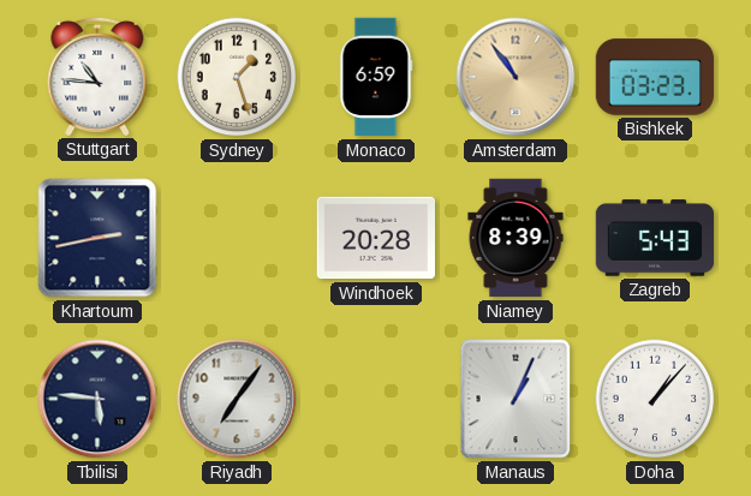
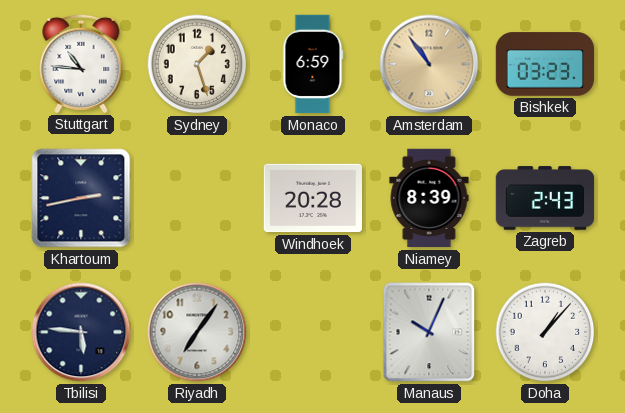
Zagreb: 5:43 -> 2:43
Manaus: 1:04 -> 10:04
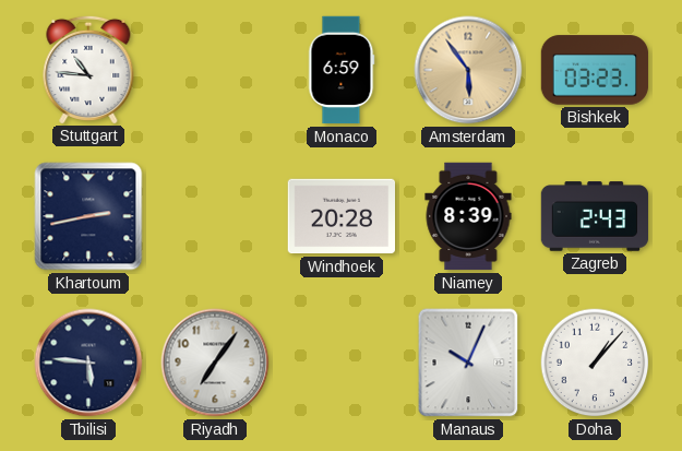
Sydney: 1:27 -> none
Amsterdam: 10:54 -> 5:54
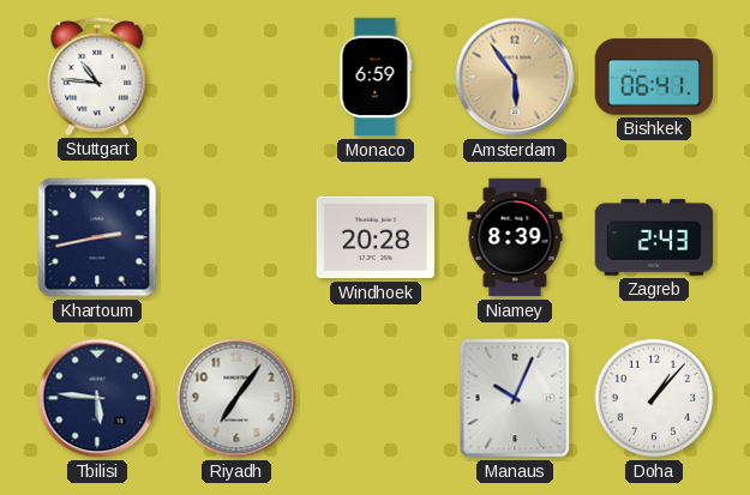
Bishkek: 03:23 -> 06:41
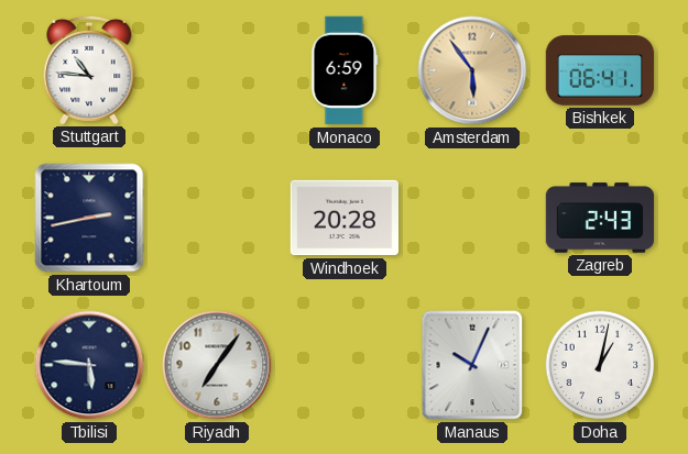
Niamey: 8:39 -> none
Doha: 1:07 -> 1:02
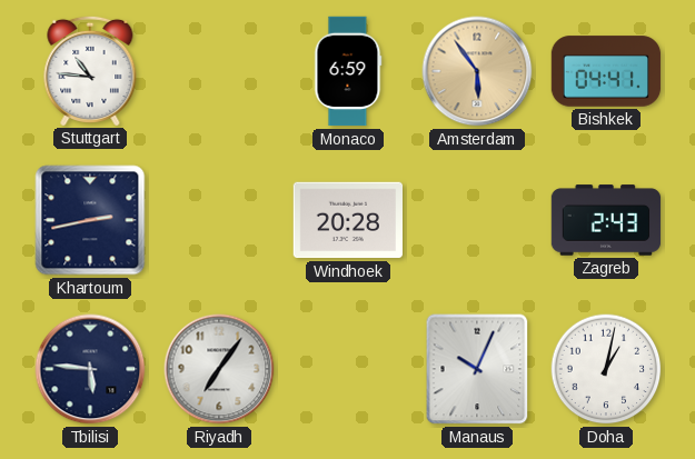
Bishkek: 06:41 -> 04:41
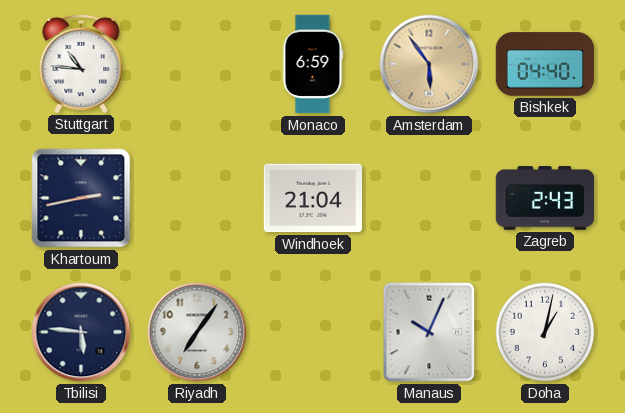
Bishkek: 04:41 -> 04:40
Windhoek: 20:28 -> 21:04
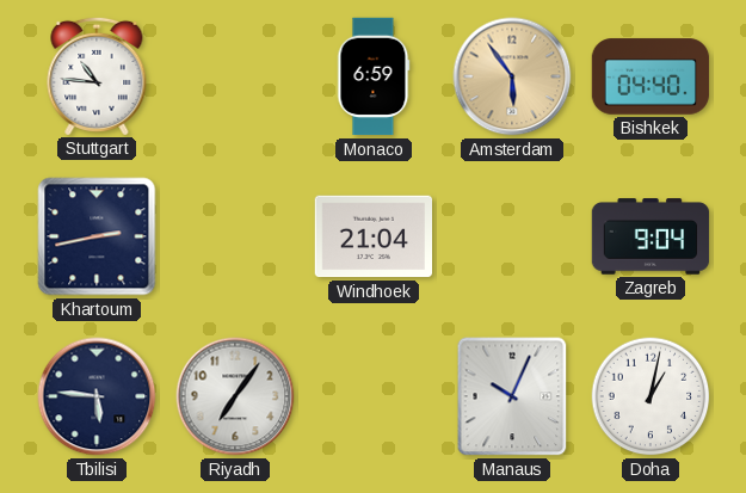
Zagreb: 2:43 -> 9:04
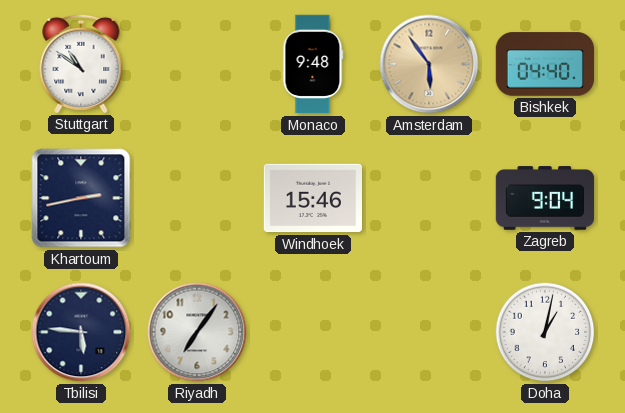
Stuttgart: 10:46 -> 10:51
Monaco: 6:59 -> 9:48
Windhoek: 21:04 -> 15:46
Manaus: 10:04 -> none
